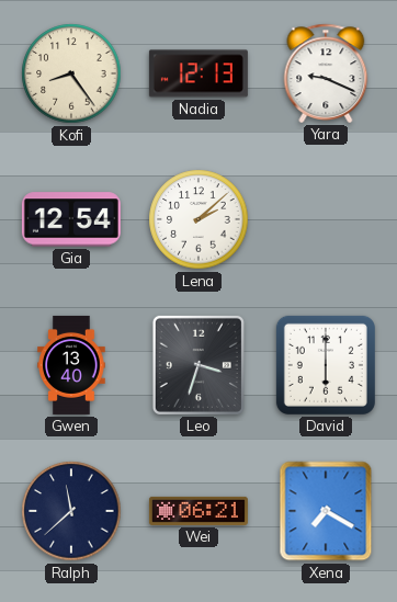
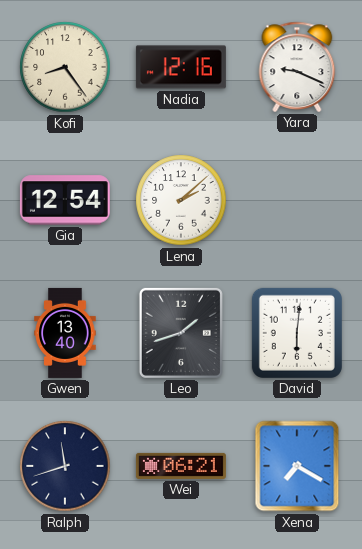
Nadia: 12:13 -> 12:16
Leo: 3:33 -> 1:42
David: 6:00 -> 6:01
Ralph: 11:38 -> 11:42
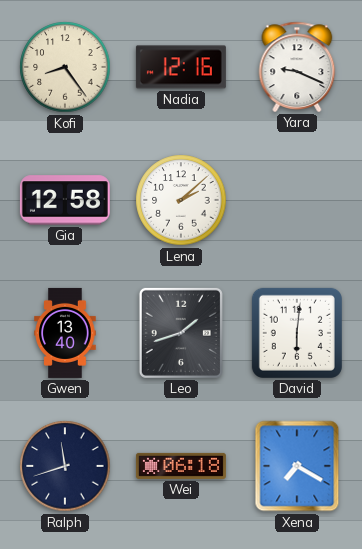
Gia: 12:54 -> 12:58
Wei: 06:21 -> 06:18
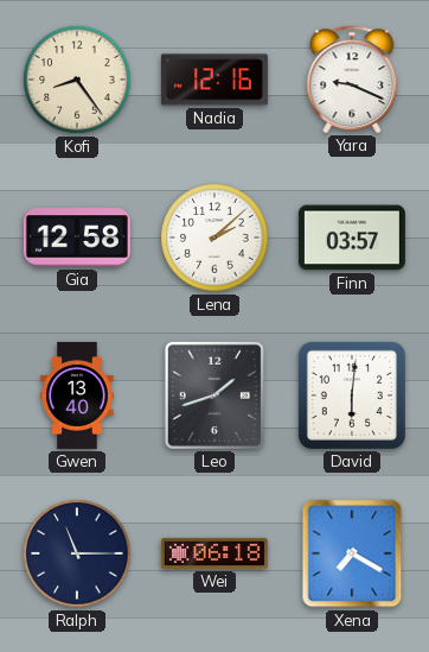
Finn: none -> 03:57
Ralph: 11:42 -> 11:15
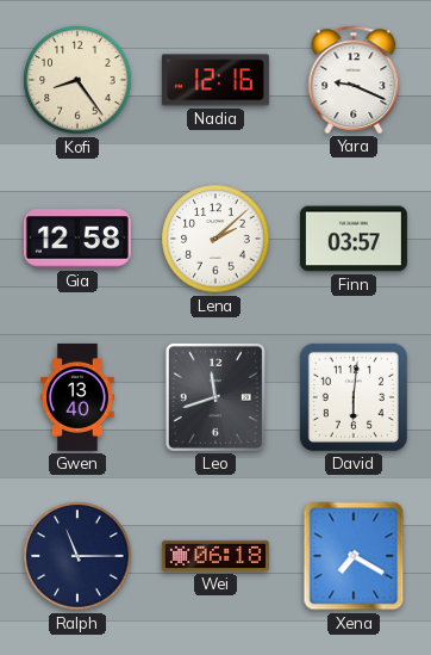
Leo: 1:42 -> 11:42
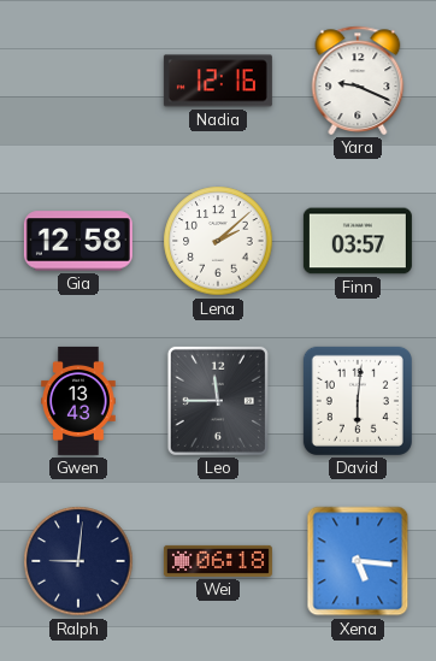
Kofi: 8:24 -> none
Gwen: 13:40 -> 13:43
Leo: 11:42 -> 11:45
Ralph: 11:15 -> 9:01
Xena: 7:20 -> 5:16
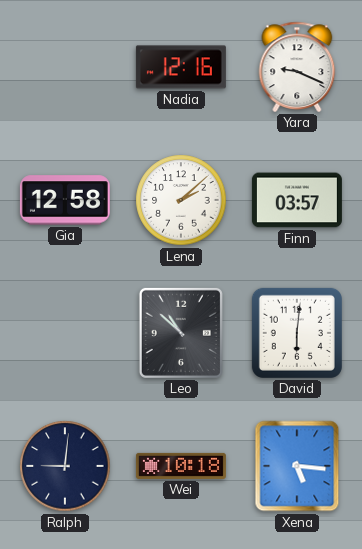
Gwen: 13:43 -> none
Leo: 11:45 -> 10:52
Wei: 06:18 -> 10:18
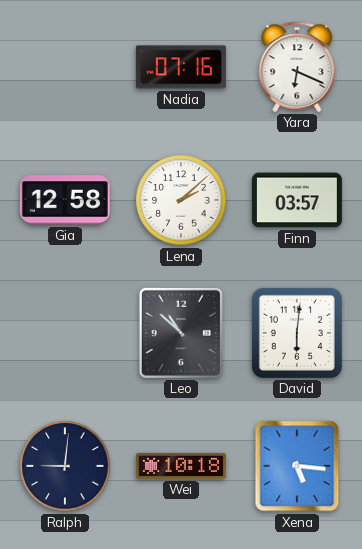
Nadia: 12:16 -> 07:16
Yara: 9:19 -> 6:19
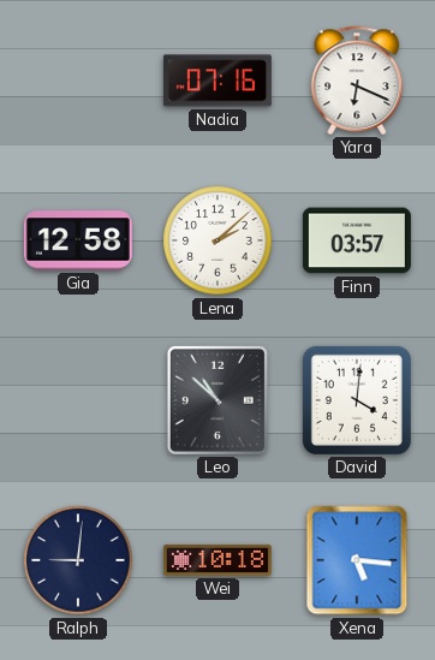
David: 6:01 -> 4:01
